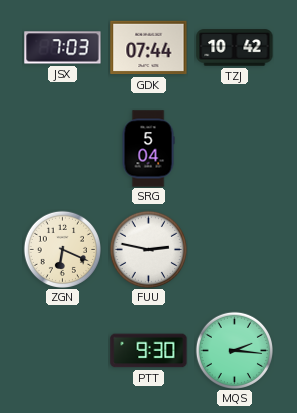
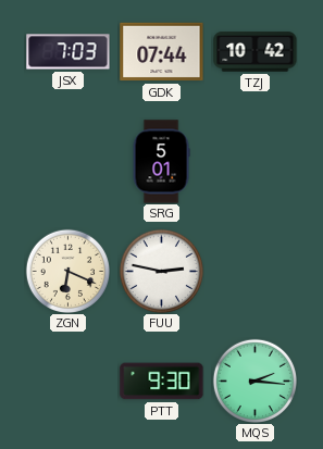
SRG: 5:04 -> 5:01
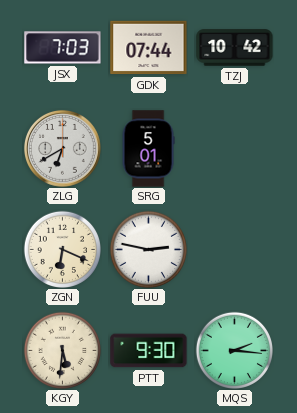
ZLG: none -> 6:40
KGY: none -> 5:31
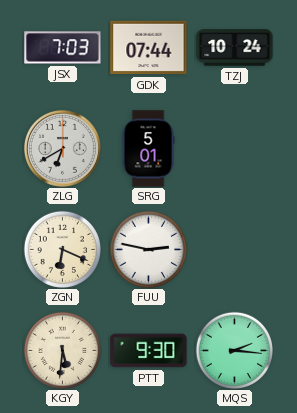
TZJ: 10:42 -> 10:24
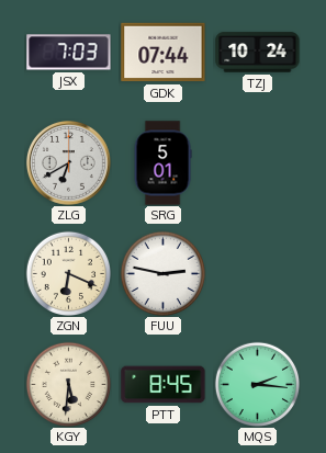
PTT: 9:30 -> 8:45
